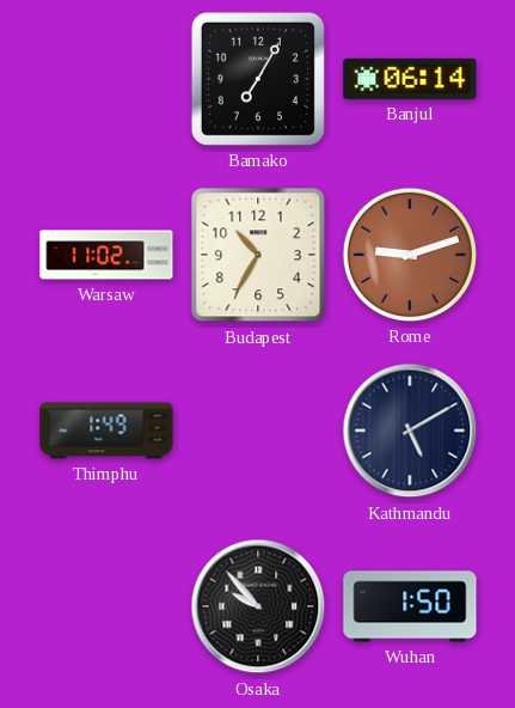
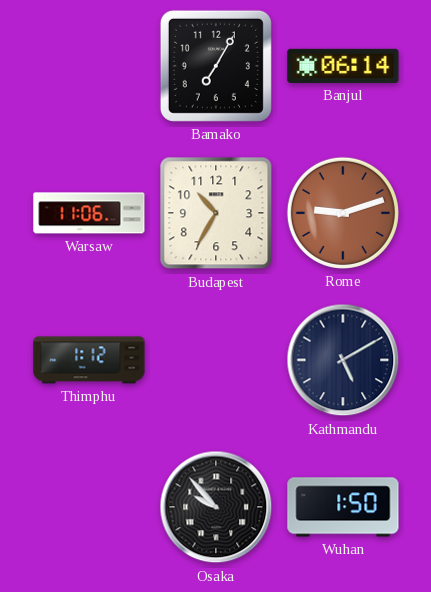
Warsaw: 11:02 -> 11:06
Thimphu: 1:49 -> 1:12
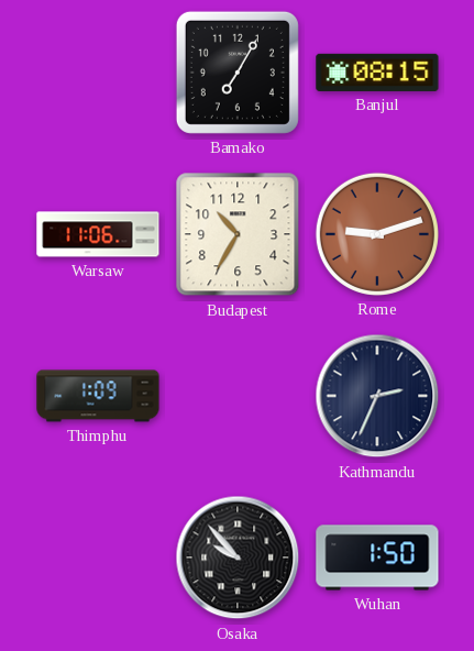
Banjul: 06:14 -> 08:15
Thimphu: 1:12 -> 1:09
Kathmandu: 5:10 -> 2:34
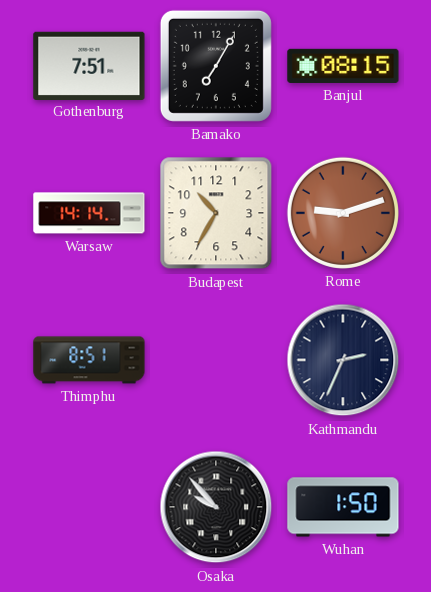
Gothenburg: none -> 7:51
Warsaw: 11:06 -> 14:14
Thimphu: 1:09 -> 8:51
